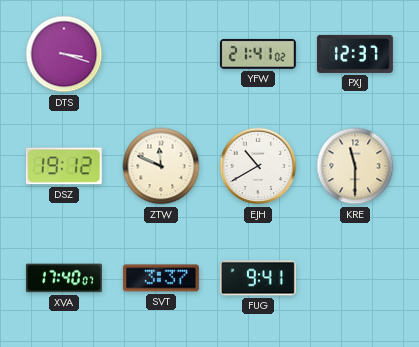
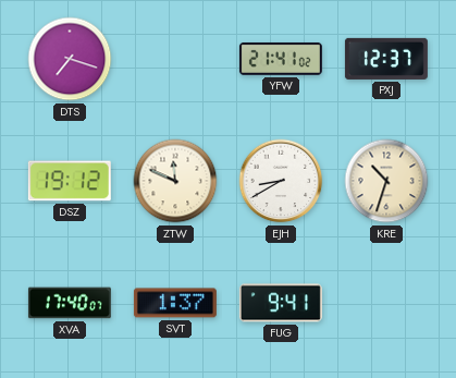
DTS: 3:18 -> 7:18
EJH: 10:40 -> 8:40
KRE: 11:30 -> 10:33
SVT: 3:37 -> 1:37
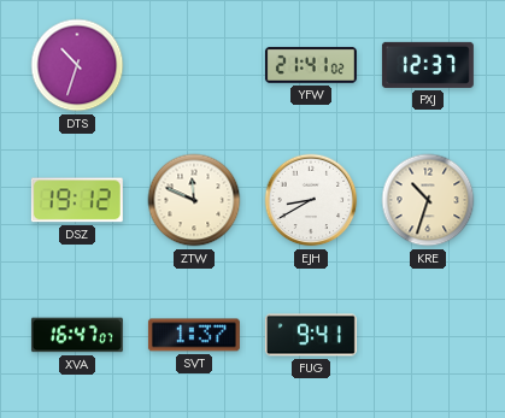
DTS: 7:18 -> 10:33
XVA: 17:40 -> 16:47
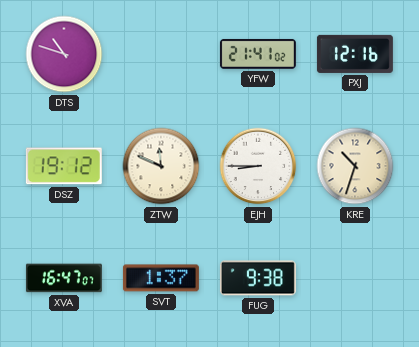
DTS: 10:33 -> 10:48
PXJ: 12:37 -> 12:16
EJH: 8:40 -> 8:45
FUG: 9:41 -> 9:38
